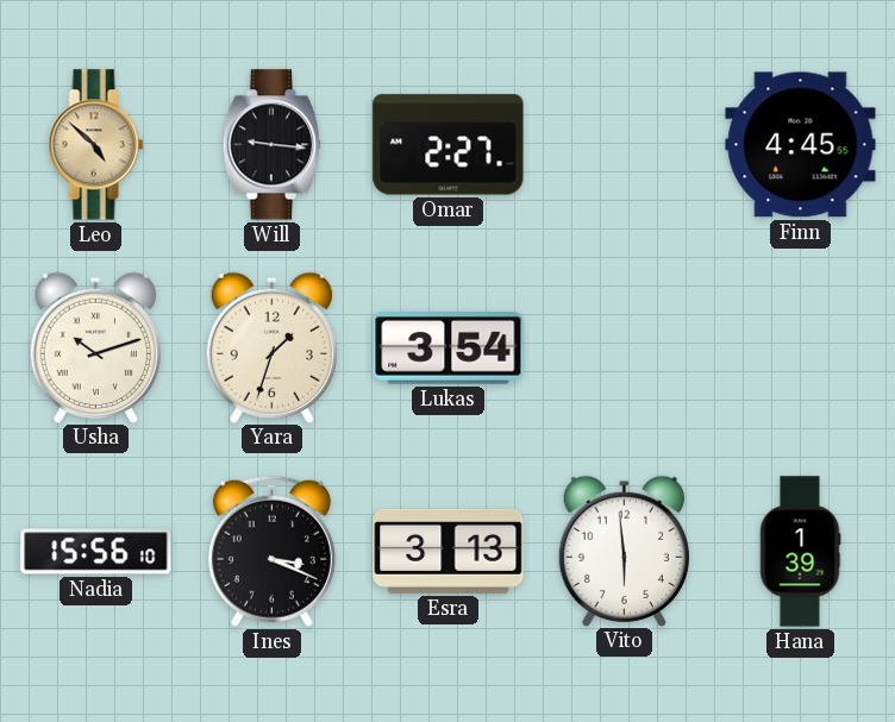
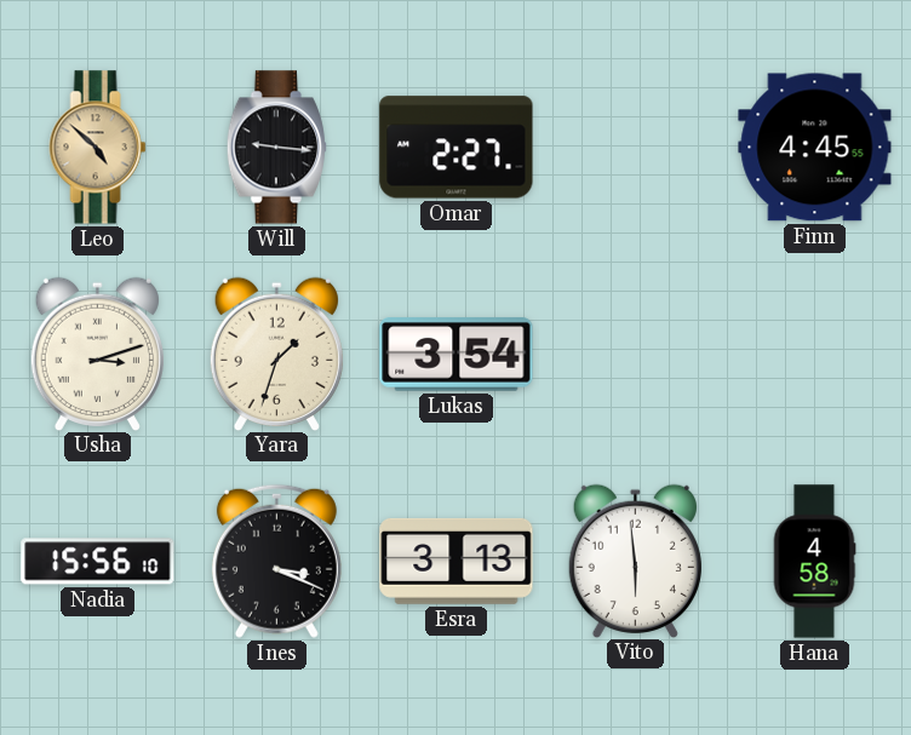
Usha: 10:12 -> 3:12
Hana: 1:39 -> 4:58
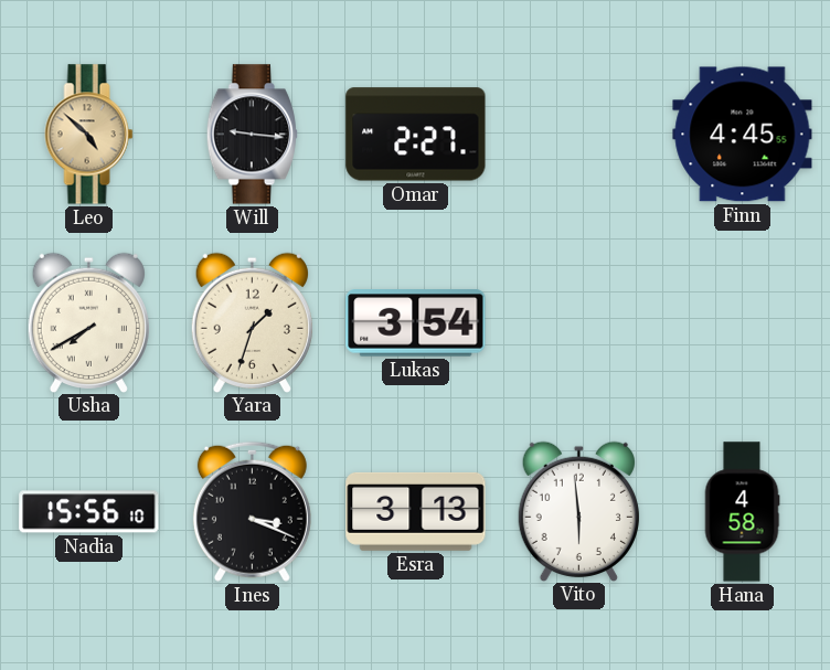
Usha: 3:12 -> 7:40
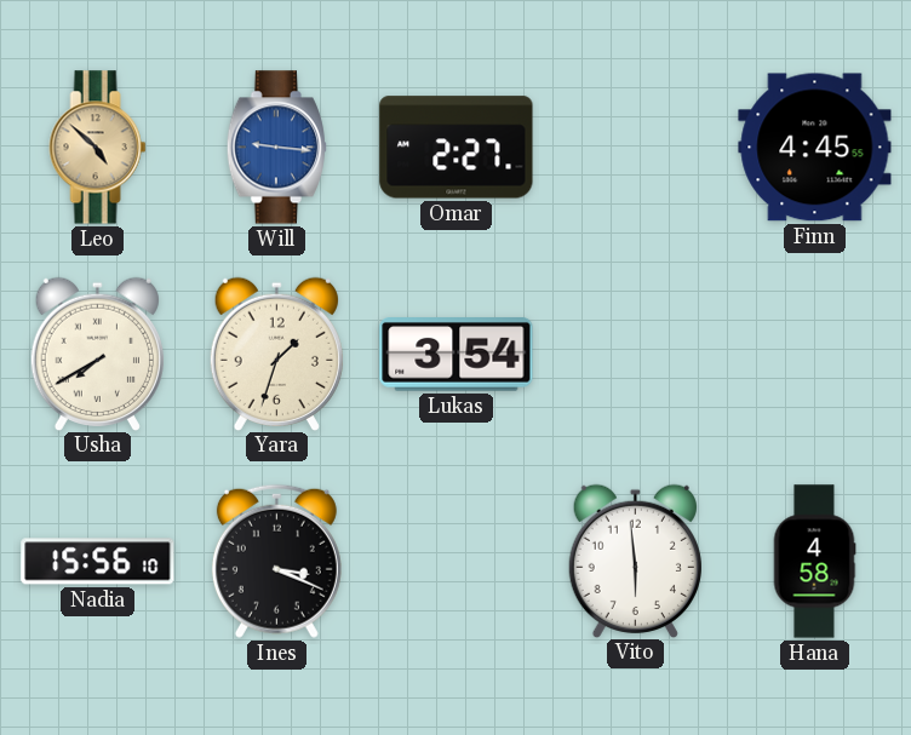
Will dial: black -> blue
Esra: 3:13 -> none
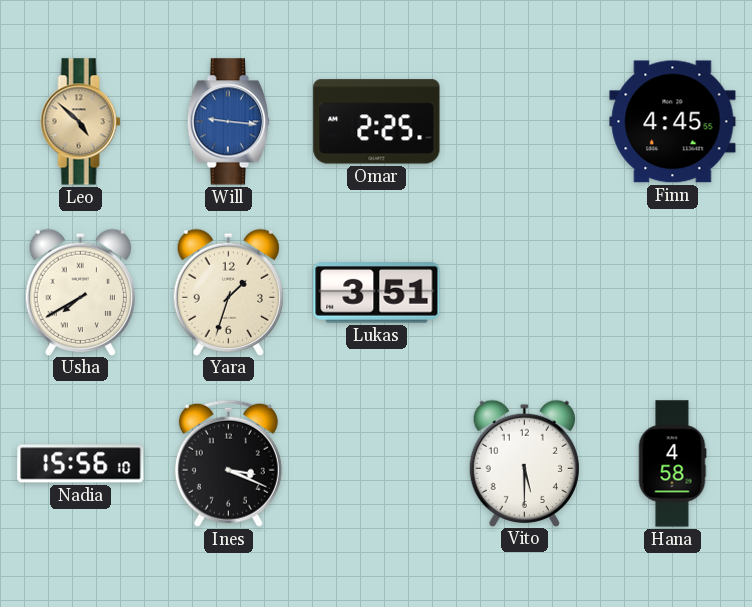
Omar: 2:27 -> 2:25
Lukas: 3:54 -> 3:51
Vito: 5:59 -> 5:30
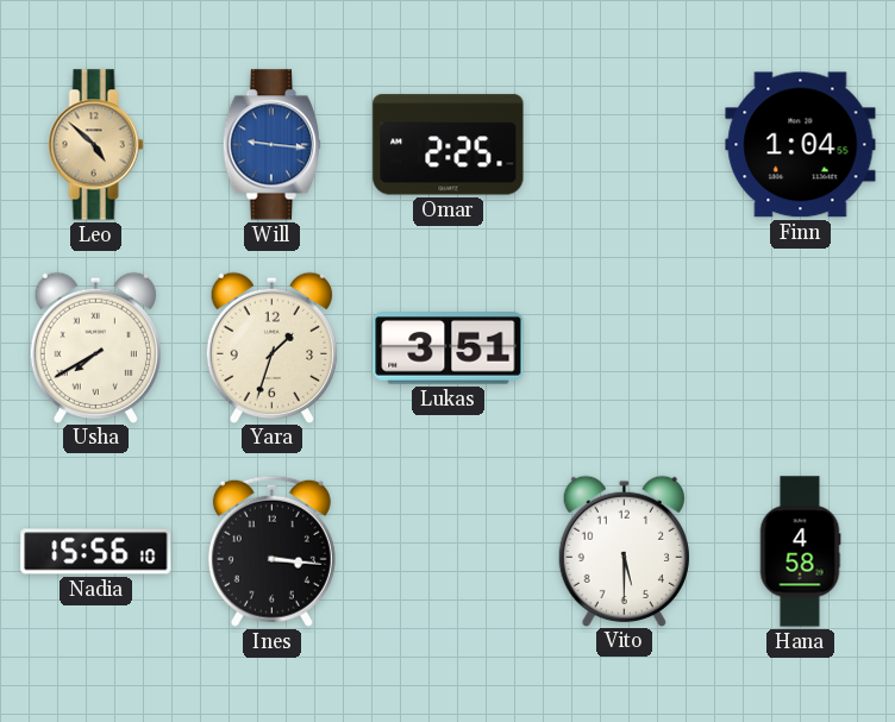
Finn: 4:45 -> 1:04
Ines: 3:19 -> 3:16
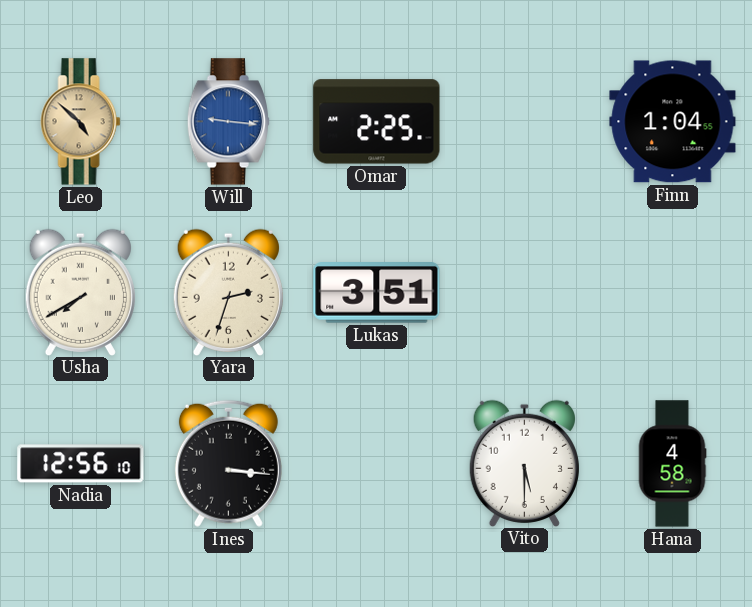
Yara: 1:33 -> 2:33
Nadia: 15:56 -> 12:56
